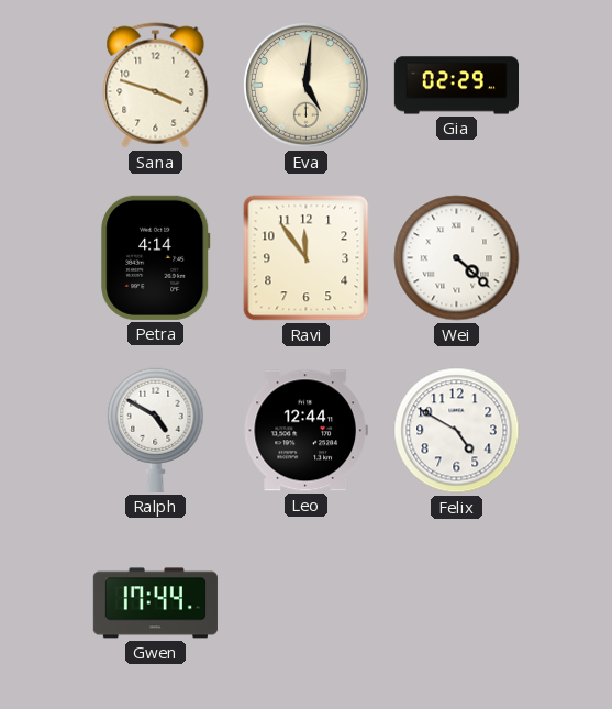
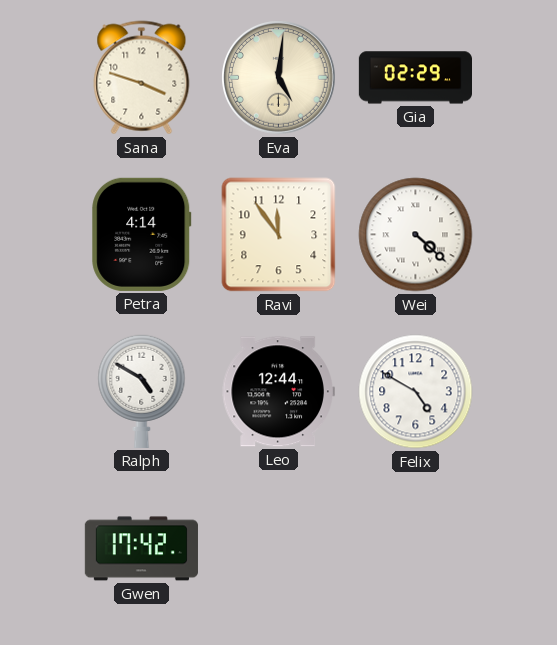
Gwen: 17:44 -> 17:42
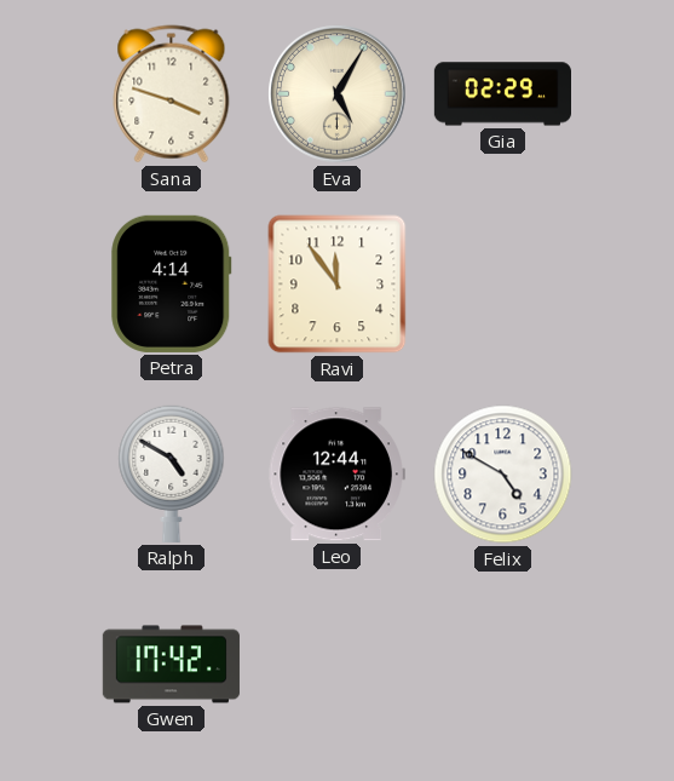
Eva: 5:01 -> 5:05
Wei: 4:22 -> none
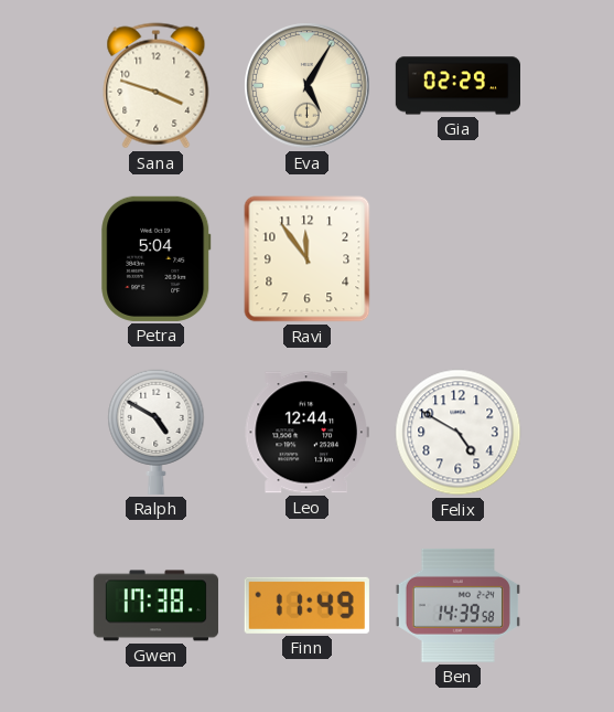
Petra: 4:14 -> 5:04
Gwen: 17:42 -> 17:38
Finn: none -> 11:49
Ben: none -> 14:39
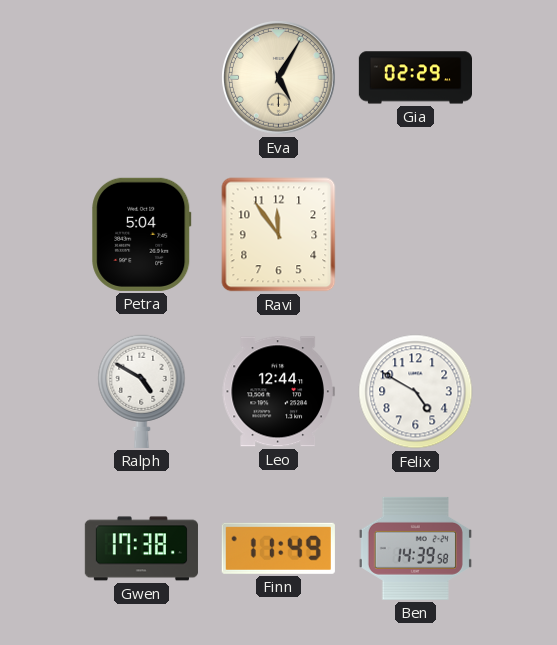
Sana: 3:48 -> none
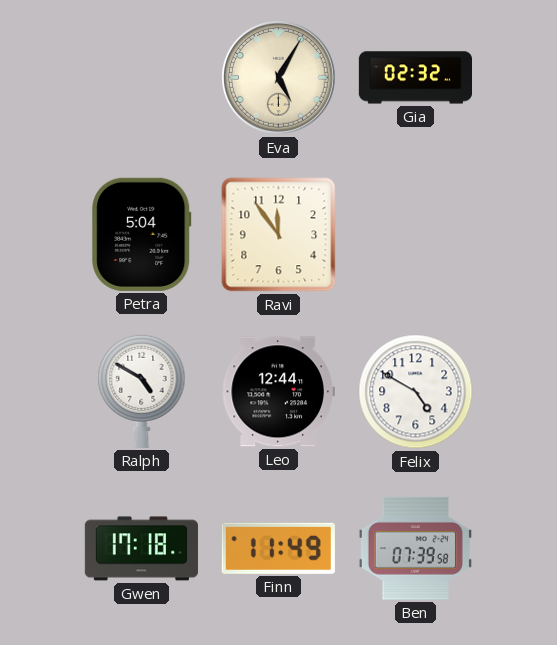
Gia: 02:29 -> 02:32
Gwen: 17:38 -> 17:18
Ben: 14:39 -> 07:39
